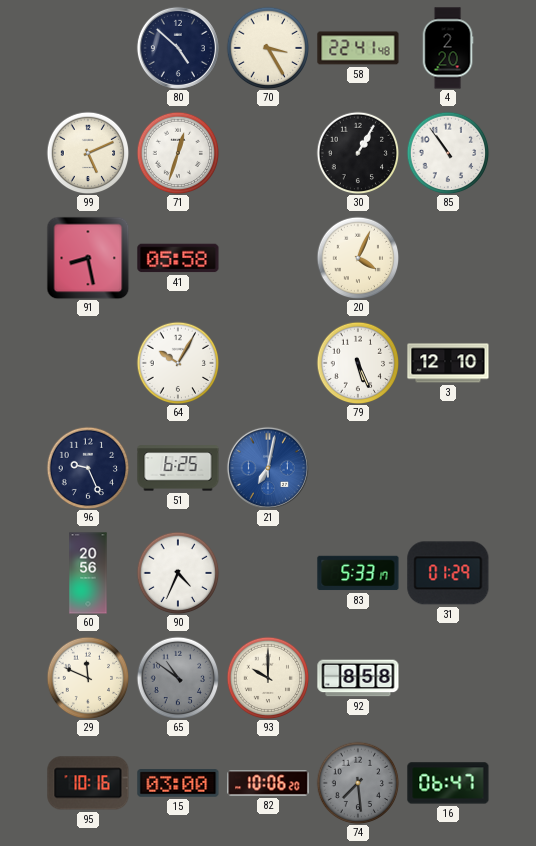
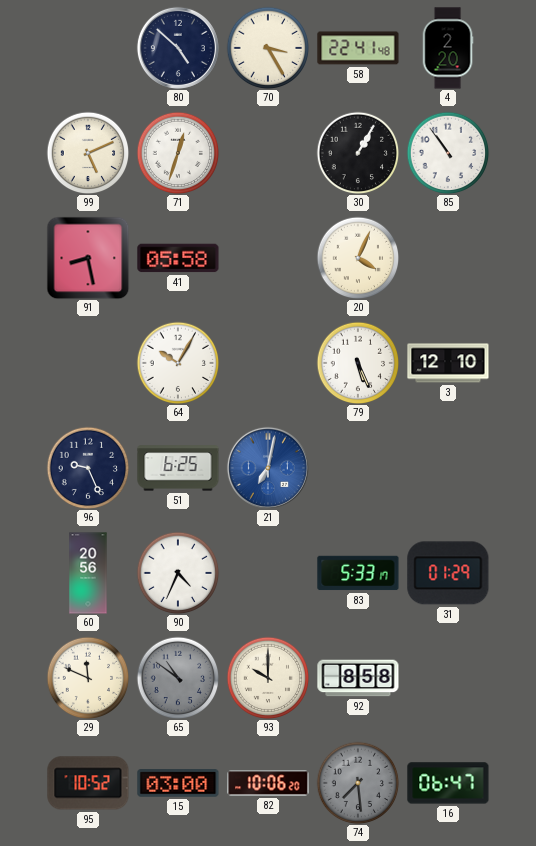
95: 10:16 -> 10:52
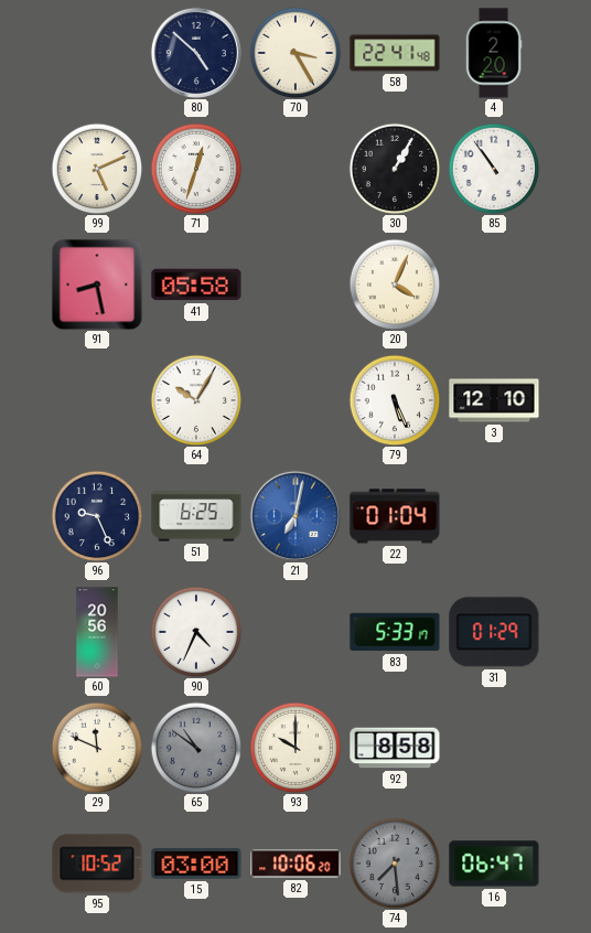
22: none -> 01:04
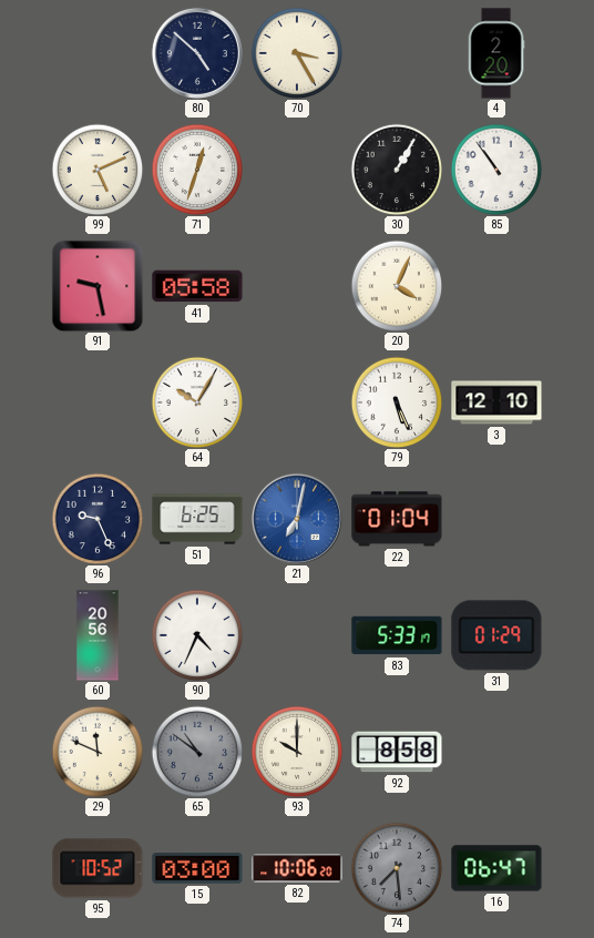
58: 22:41 -> none
91: 8:28 -> 9:28
